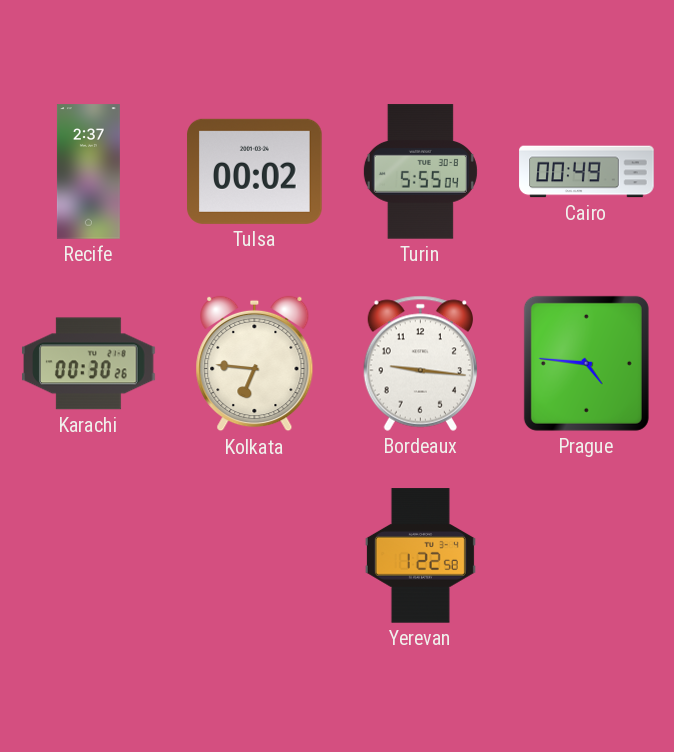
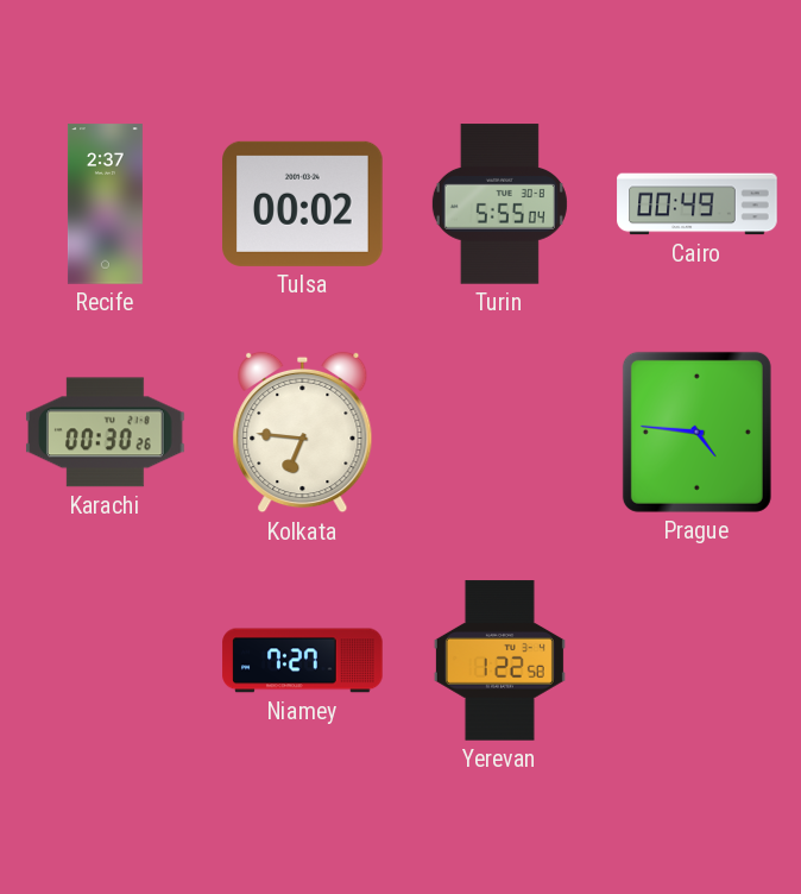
Bordeaux: 9:16 -> none
Niamey: none -> 7:27
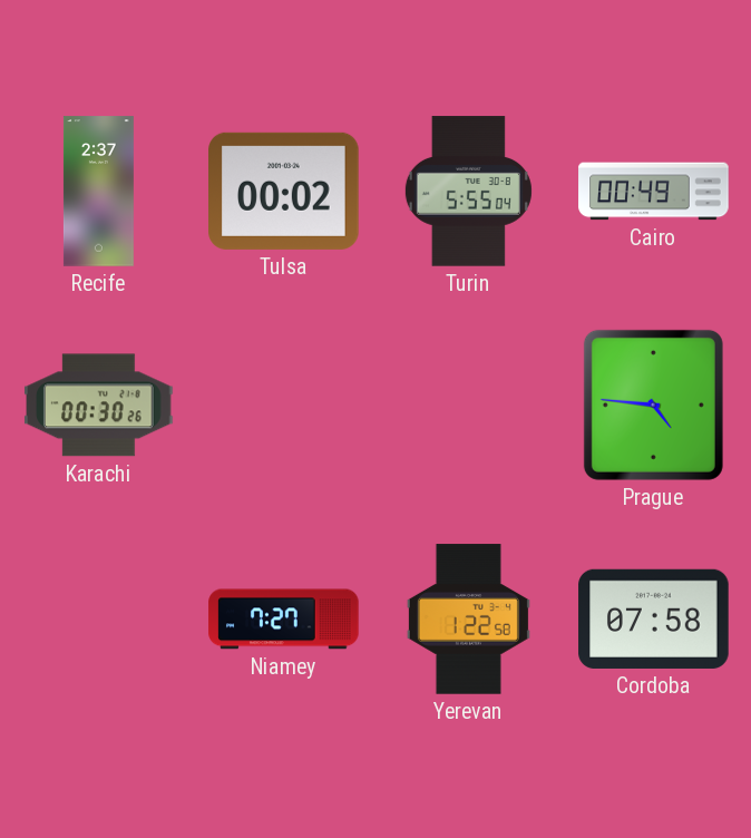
Kolkata: 6:46 -> none
Cordoba: none -> 07:58
